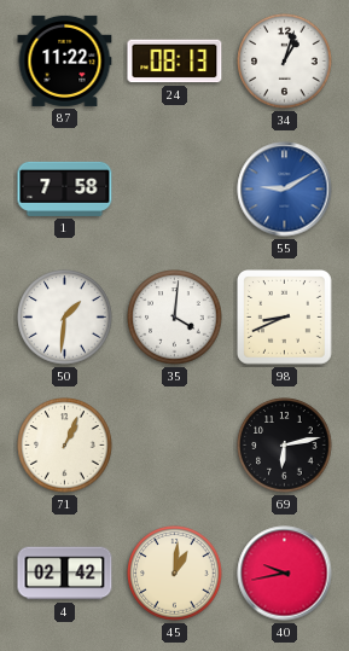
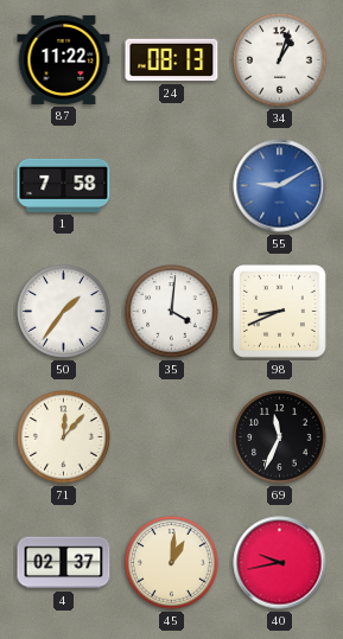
50: 1:31 -> 1:36
71: 1:04 -> 12:07
69: 6:13 -> 11:34
4: 02:42 -> 02:37
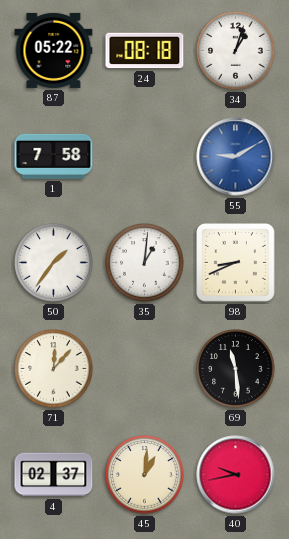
87: 11:22 -> 05:22
24: 08:13 -> 08:18
35: 4:01 -> 1:01
69: 11:34 -> 11:29
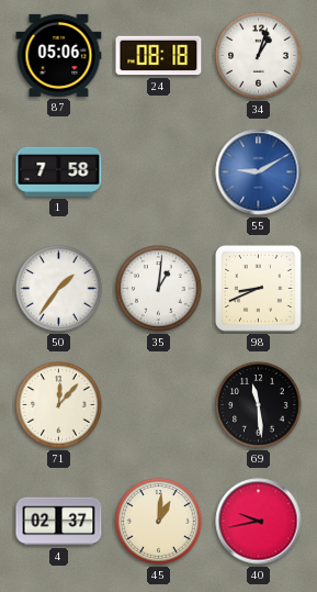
87: 05:22 -> 05:06
